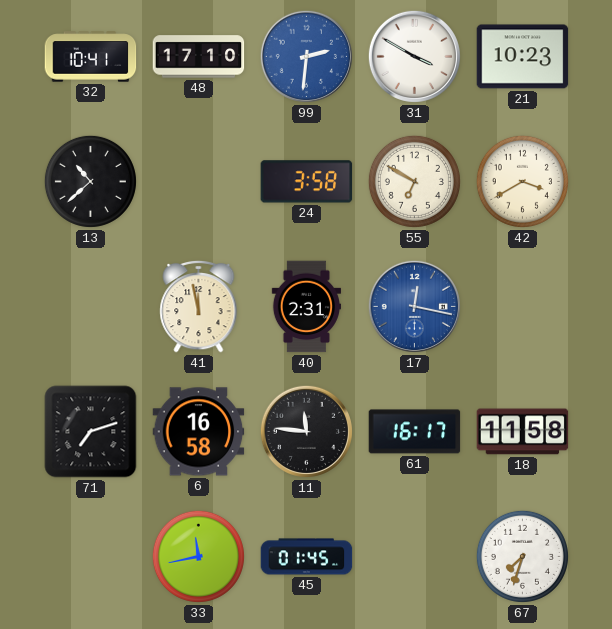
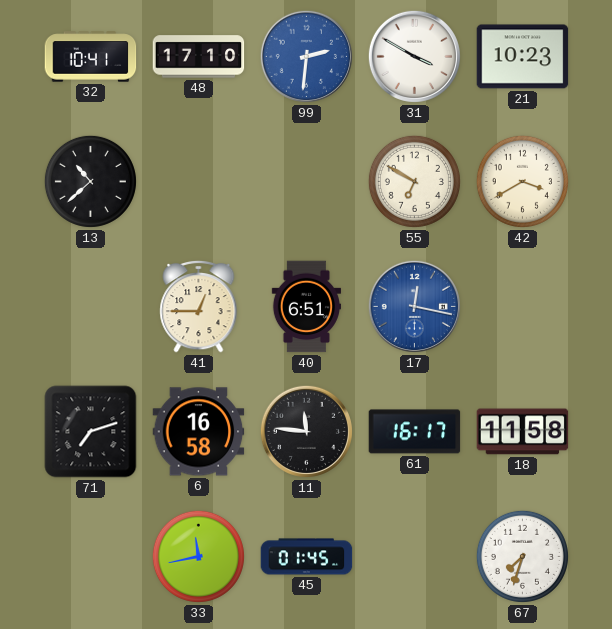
24: 3:58 -> none
41: 11:58 -> 12:45
40: 2:31 -> 6:51
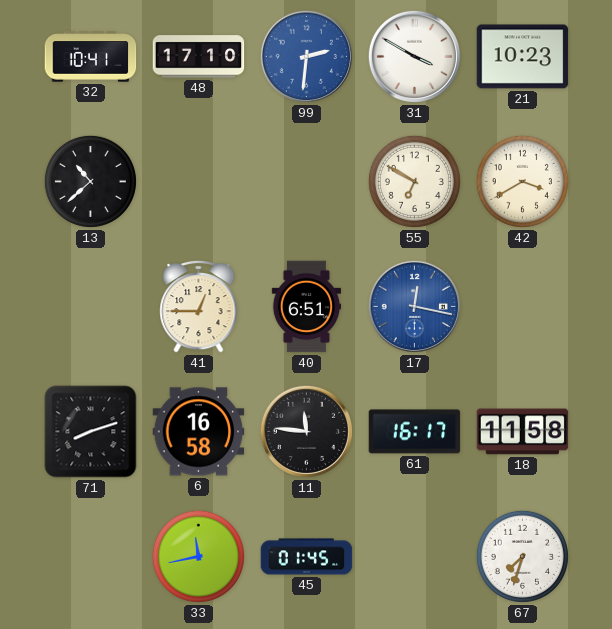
71: 7:12 -> 8:12
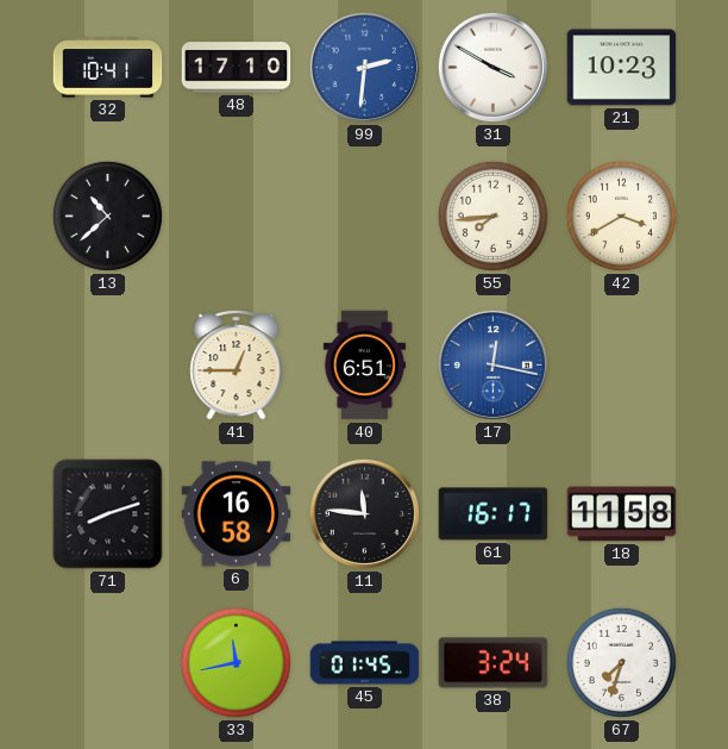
55: 6:50 -> 7:44
38: none -> 3:24
